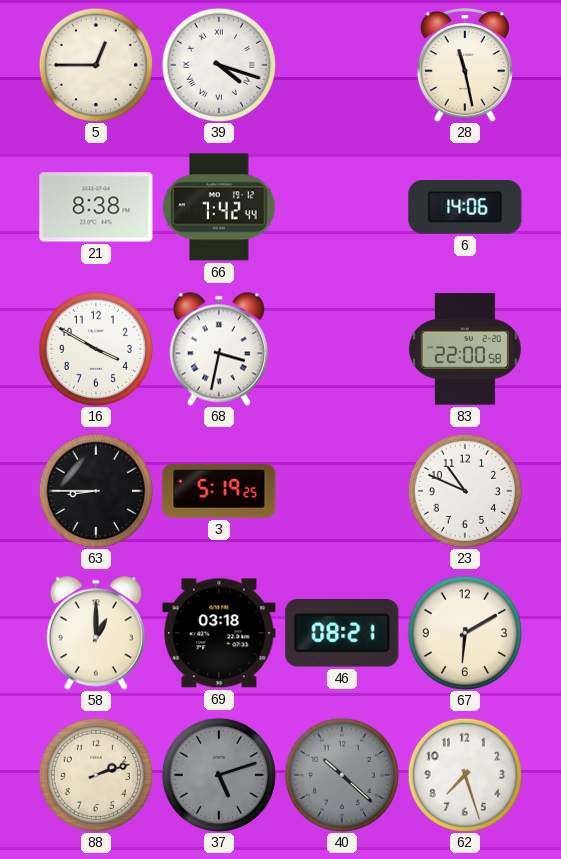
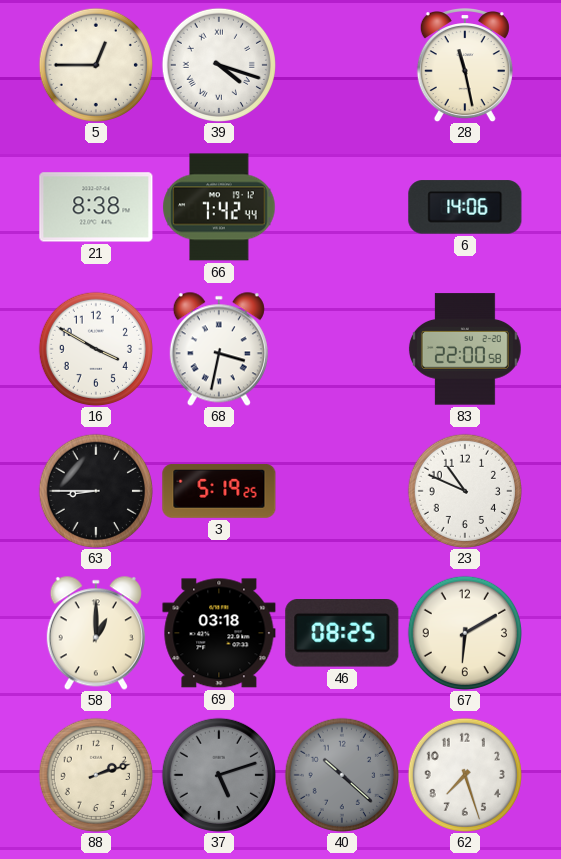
46: 08:21 -> 08:25
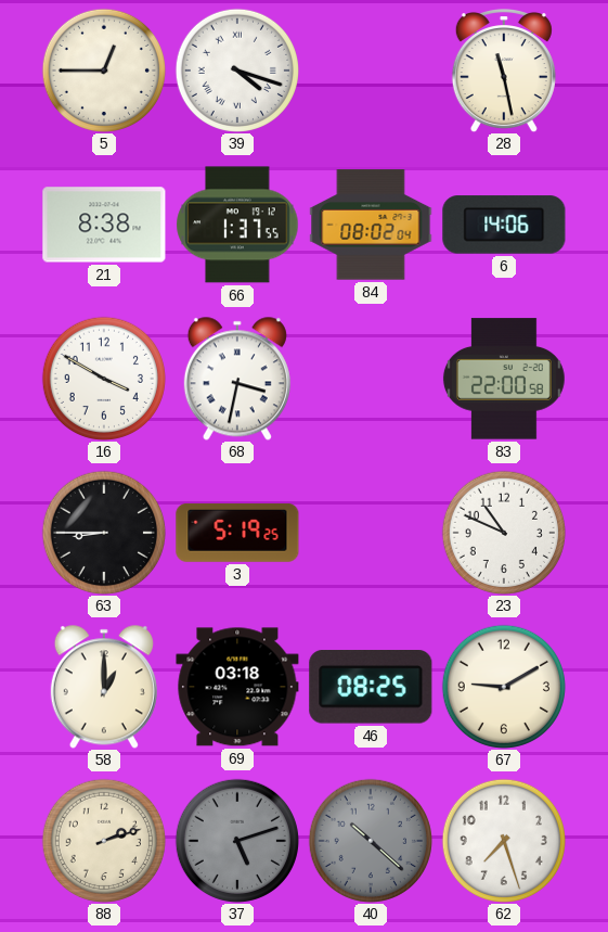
66: 7:42 -> 1:37
84: none -> 08:02
67: 6:10 -> 9:10
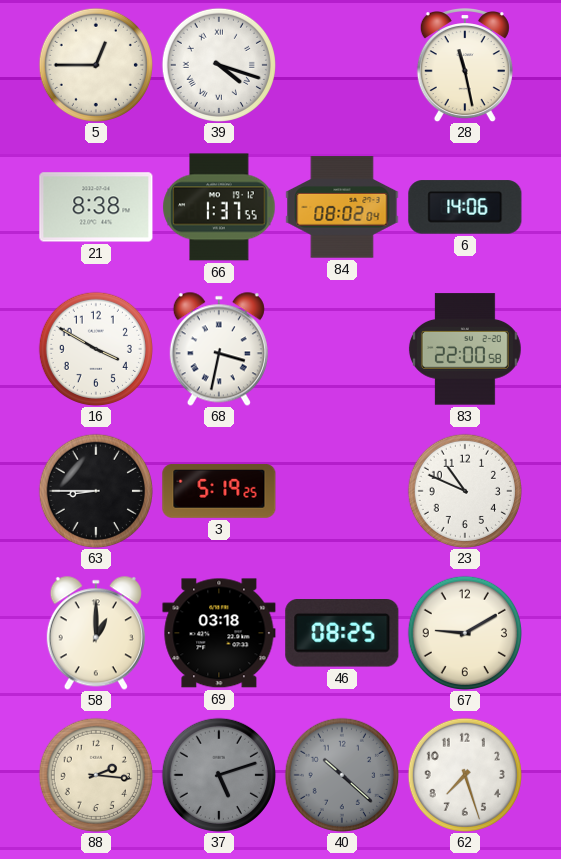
88: 2:12 -> 2:16
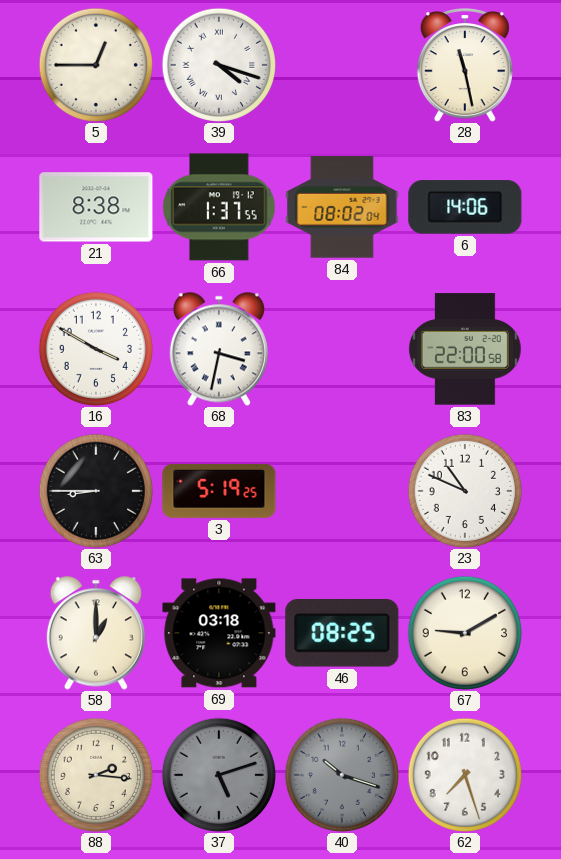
40: 10:22 -> 10:18
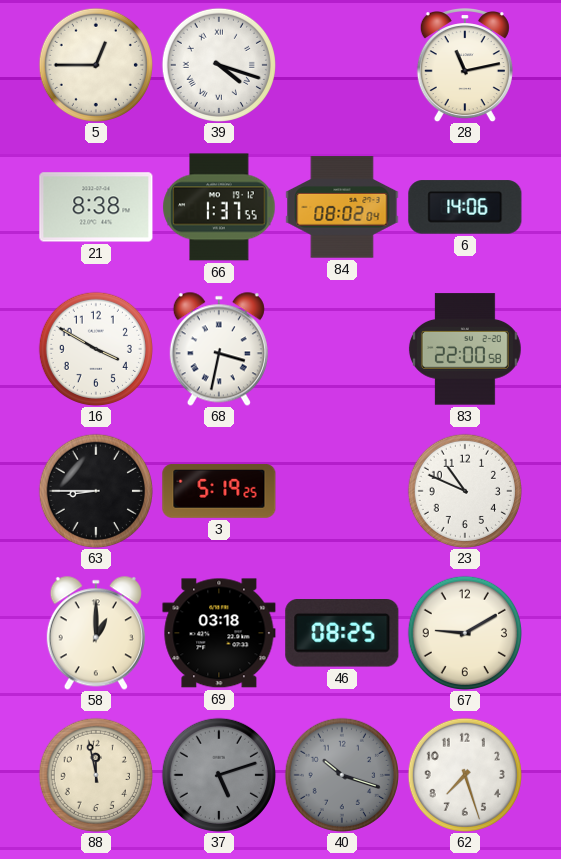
28: 11:28 -> 11:13
88: 2:16 -> 11:58
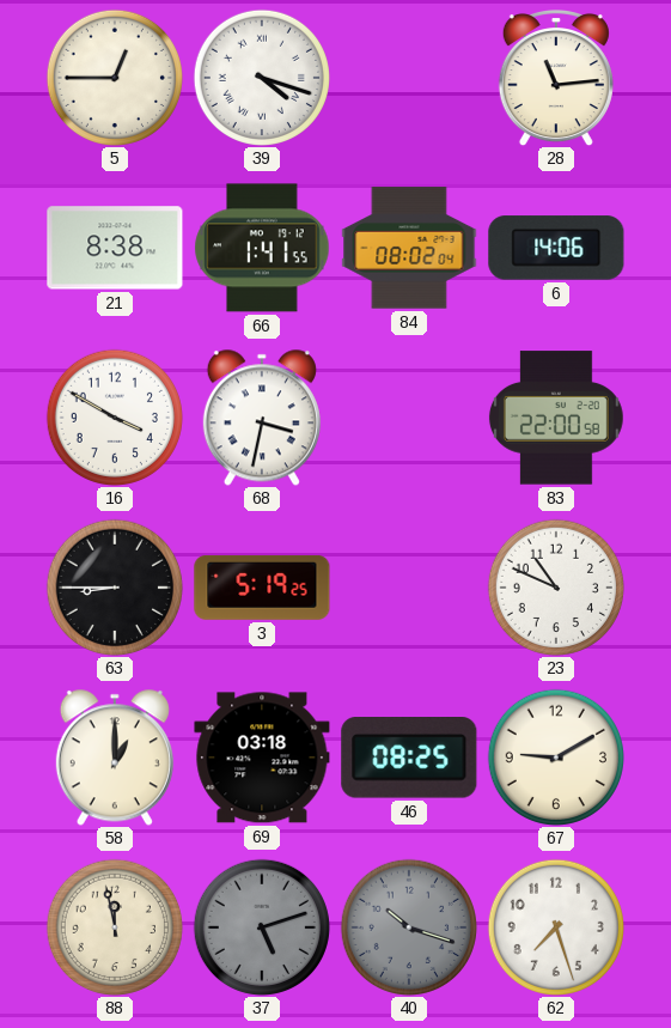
28: 11:13 -> 11:14
66: 1:37 -> 1:41
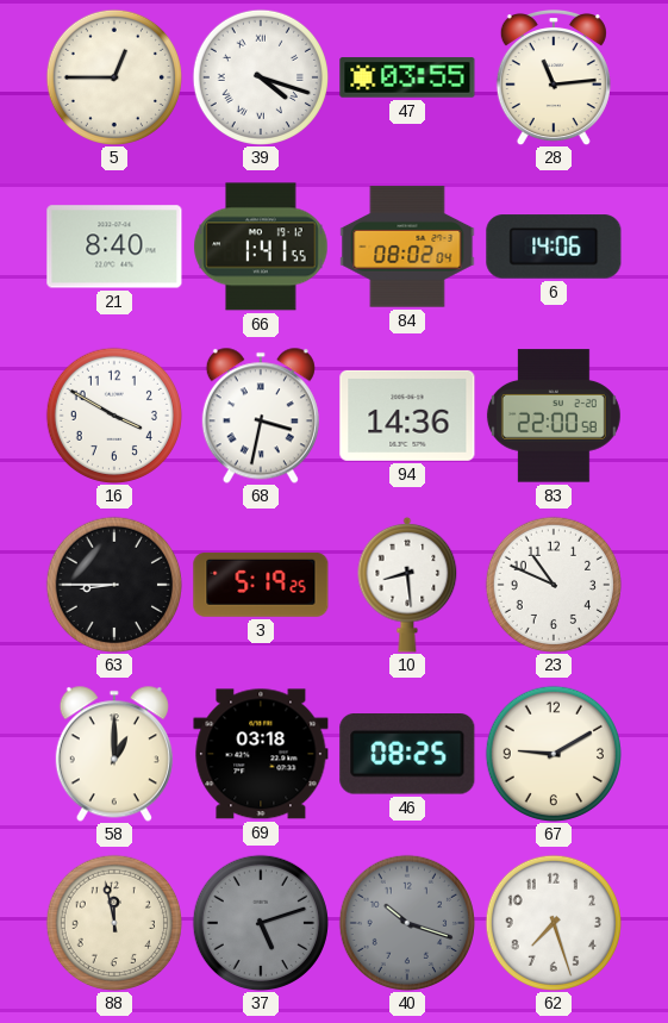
47: none -> 03:55
21: 8:38 -> 8:40
94: none -> 14:36
10: none -> 8:29
